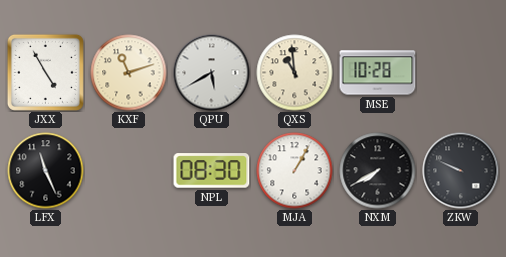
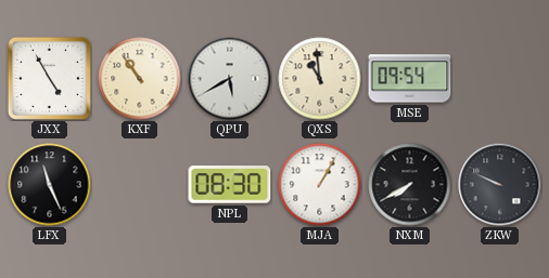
KXF: 11:12 -> 10:54
MSE: 10:28 -> 09:54
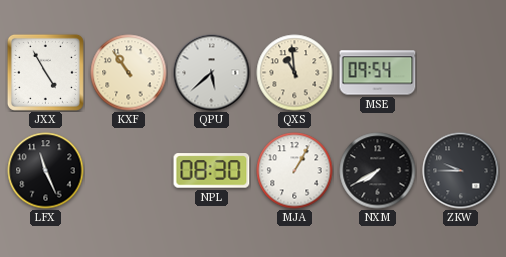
QPU: 5:40 -> 5:38
ZKW: 9:49 -> 9:45
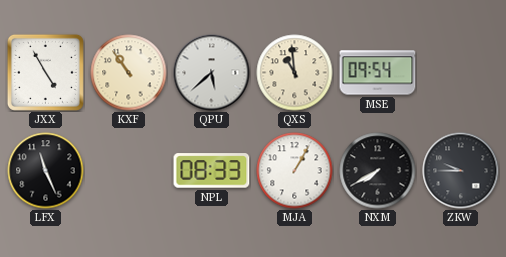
NPL: 08:30 -> 08:33
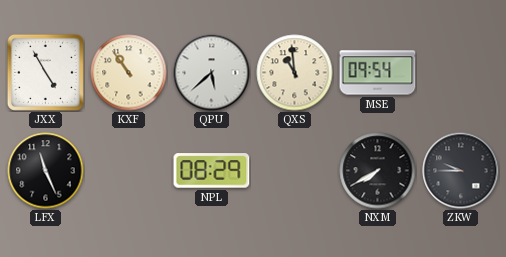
NPL: 08:33 -> 08:29
MJA: 1:05 -> none
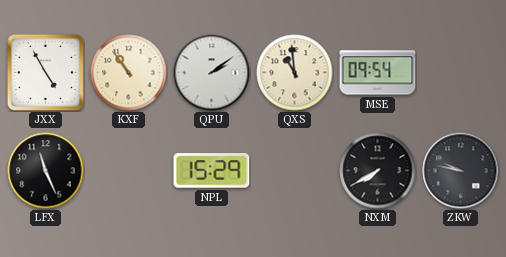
QPU: 5:38 -> 2:09
NPL: 08:29 -> 15:29
ZKW: 9:45 -> 9:47
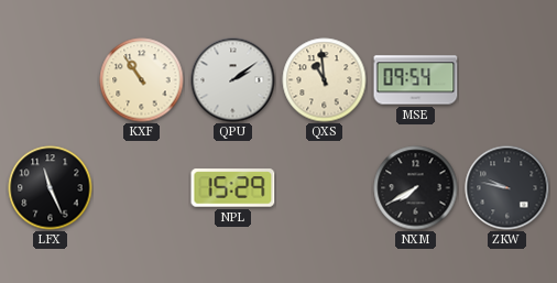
JXX: 4:55 -> none
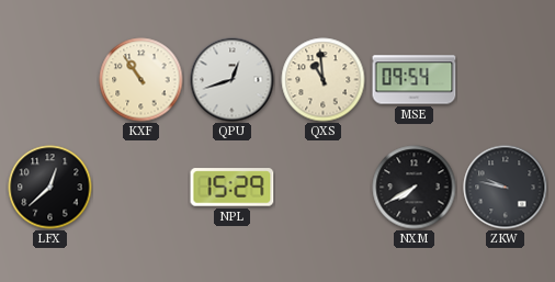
QPU: 2:09 -> 12:42
LFX: 11:26 -> 12:38
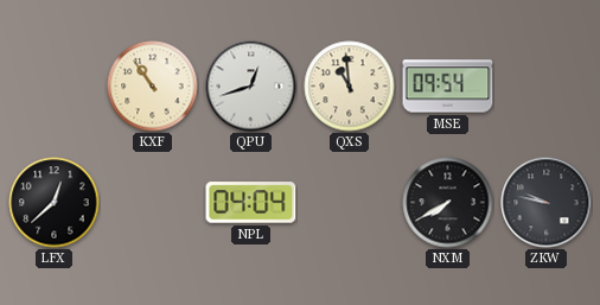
NPL: 15:29 -> 04:04
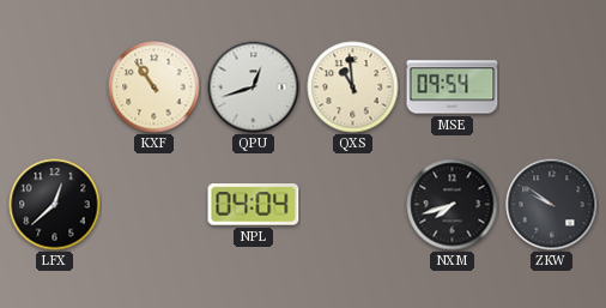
NXM: 7:40 -> 7:42
ZKW: 9:47 -> 9:51
